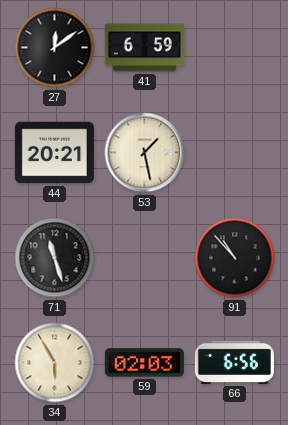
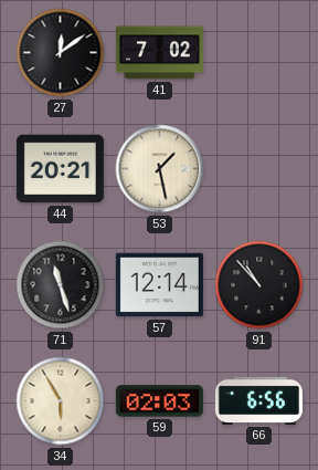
41: 6:59 -> 7:02
57: none -> 12:14
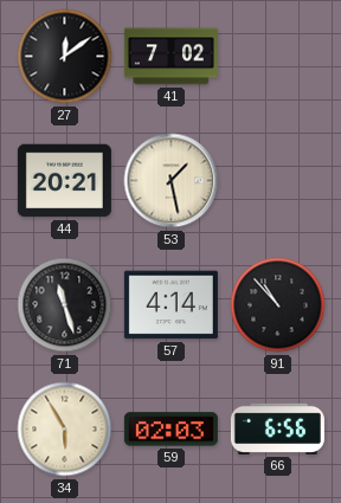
57: 12:14 -> 4:14
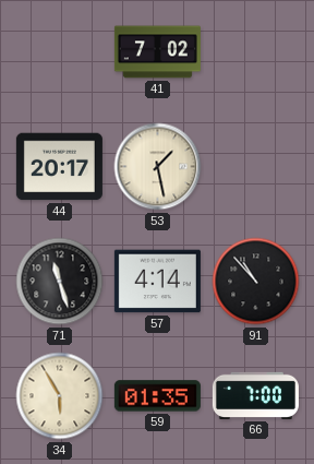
27: 12:09 -> none
44: 20:21 -> 20:17
59: 02:03 -> 01:35
66: 6:56 -> 7:00
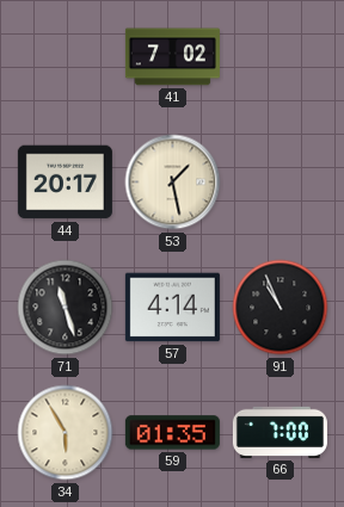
91: 10:53 -> 10:56
